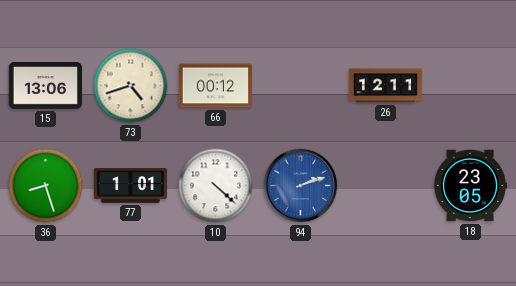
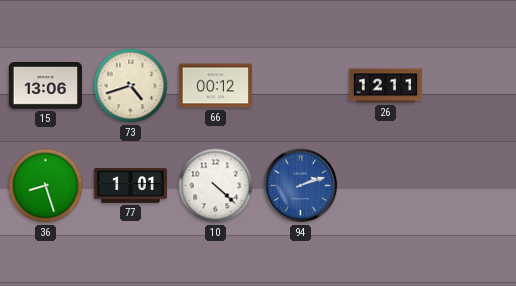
18: 23:05 -> none
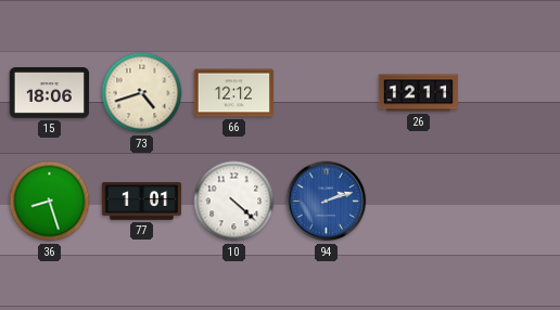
15: 13:06 -> 18:06
66: 00:12 -> 12:12
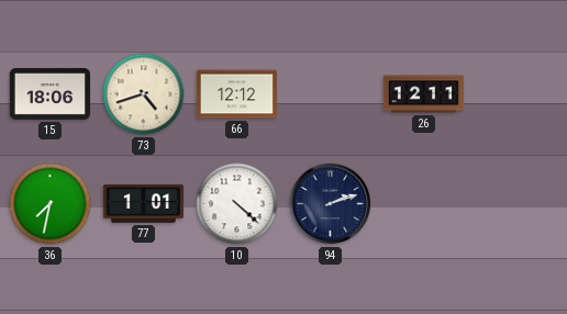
36: 8:27 -> 7:32
94 dial: blue -> navy
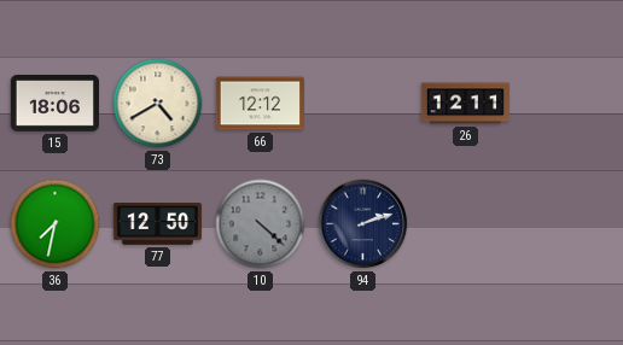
73: 4:42 -> 4:40
77: 1:01 -> 12:50
10 dial: white -> grey
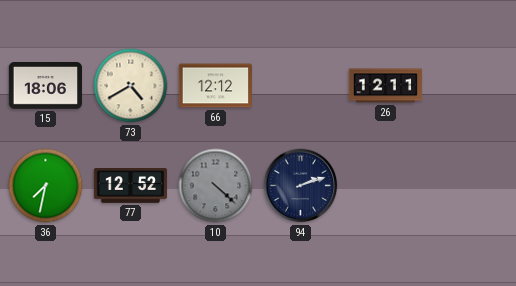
77: 12:50 -> 12:52
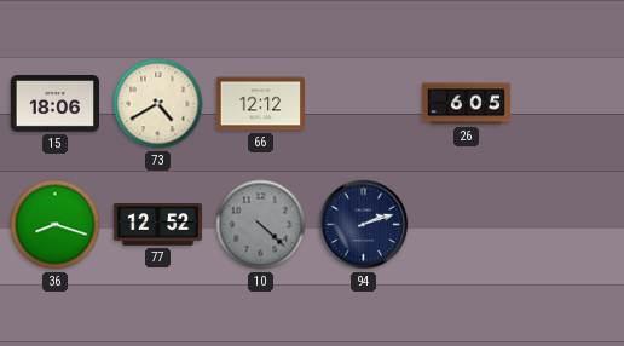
26: 12:11 -> 6:05
36: 7:32 -> 8:18
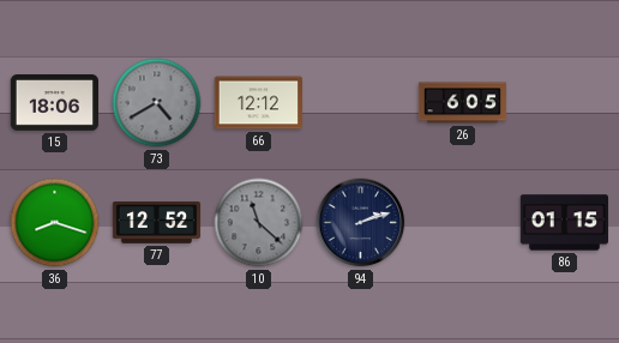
73 dial: cream -> grey
10: 4:22 -> 11:22
86: none -> 01:15
